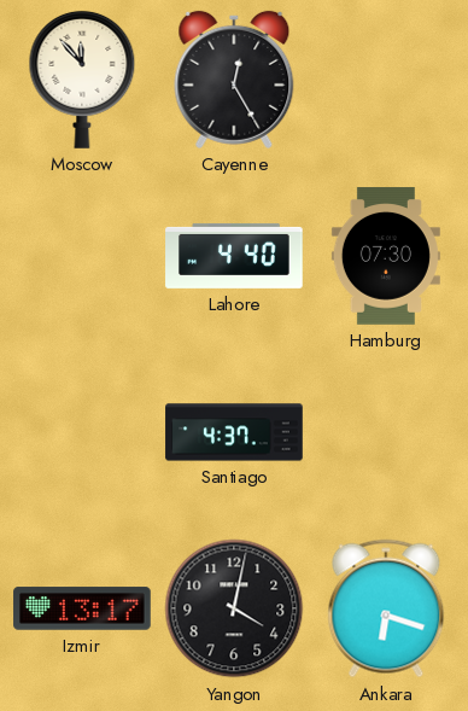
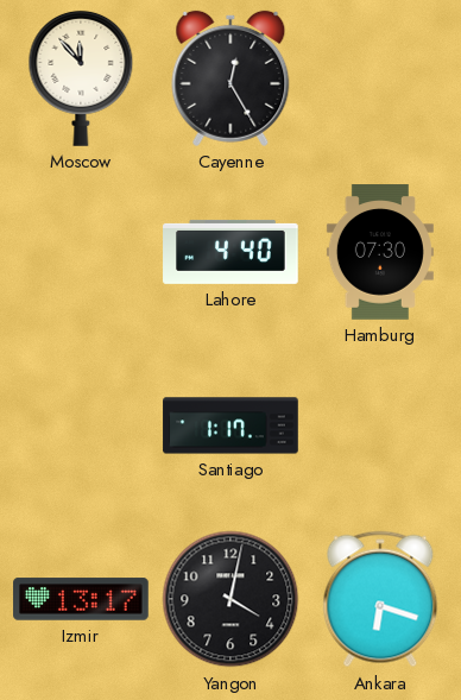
Santiago: 4:37 -> 1:17
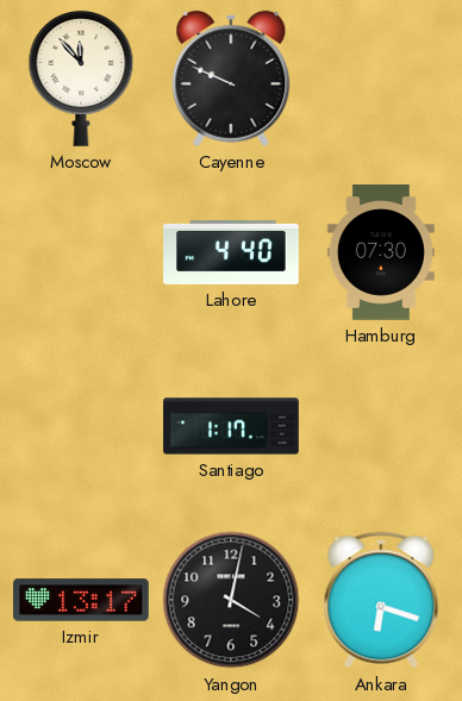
Cayenne: 12:25 -> 9:49
